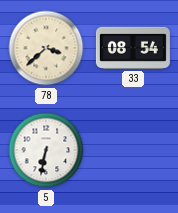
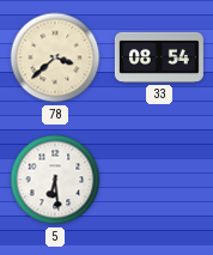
5: 6:32 -> 6:29
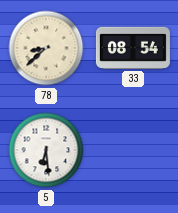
78: 3:38 -> 8:38
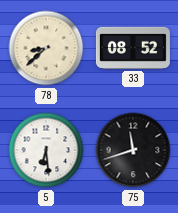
33: 08:54 -> 08:52
75: none -> 11:42
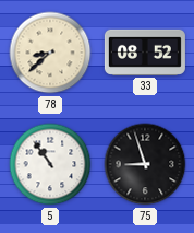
5: 6:29 -> 10:54
75: 11:42 -> 8:57
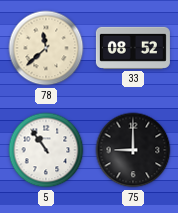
78: 8:38 -> 11:38
75: 8:57 -> 9:00
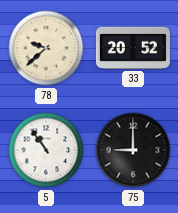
78: 11:38 -> 9:38
33: 08:52 -> 20:52
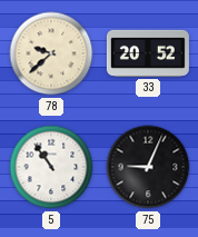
75: 9:00 -> 9:04
